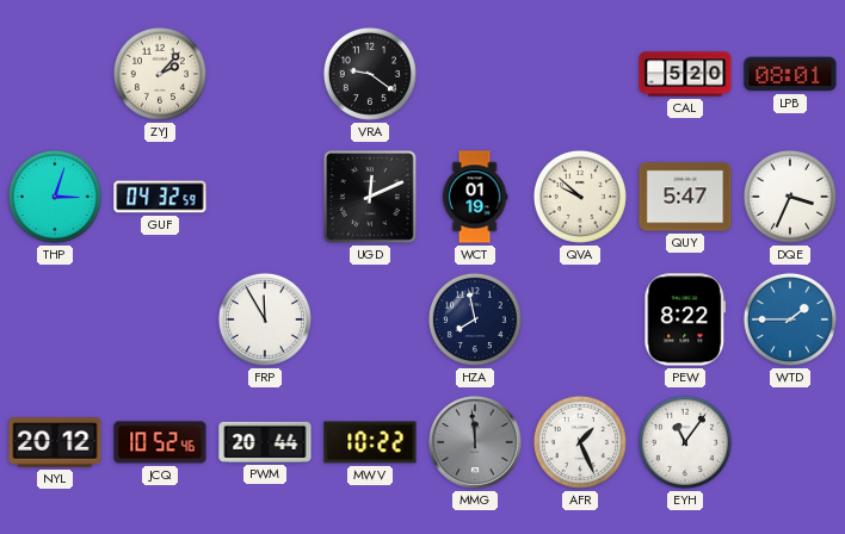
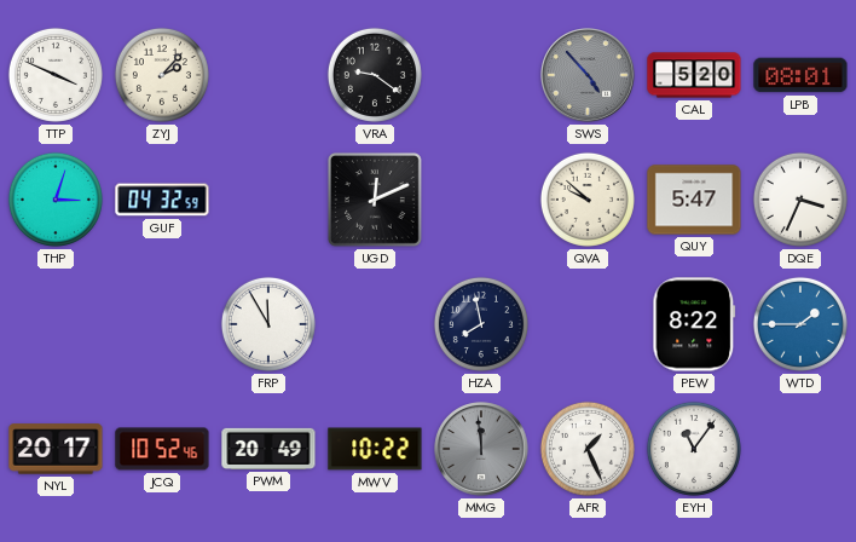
TTP: none -> 3:49
SWS: none -> 4:53
WCT: 01:19 -> none
NYL: 20:12 -> 20:17
PWM: 20:44 -> 20:49
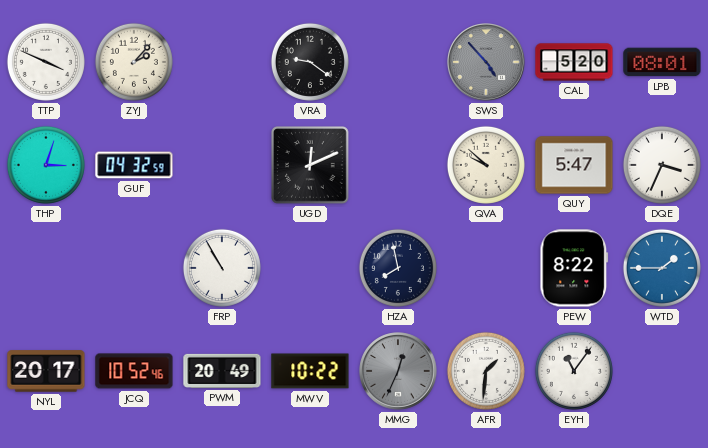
FRP: 11:55 -> 10:55
MMG: 11:59 -> 12:34
AFR: 1:26 -> 1:31
